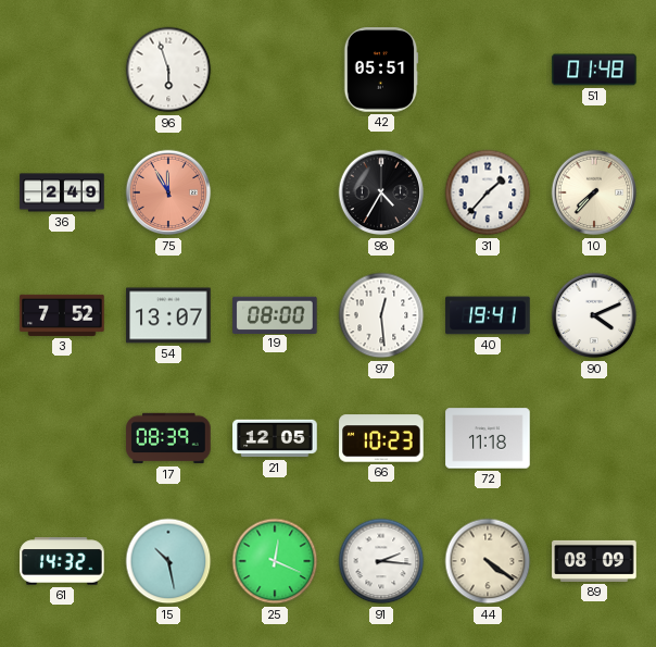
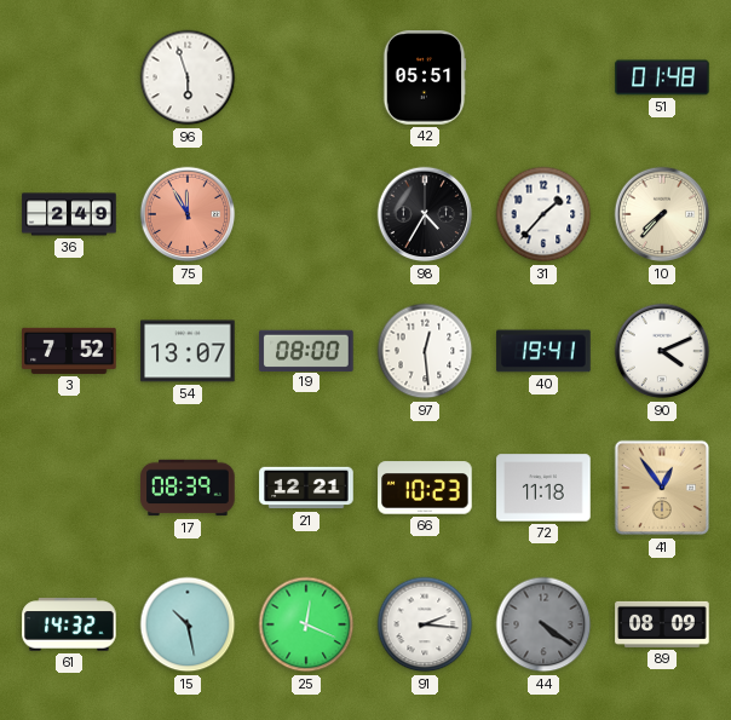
21: 12:05 -> 12:21
41: none -> 12:54
44 dial: cream -> grey
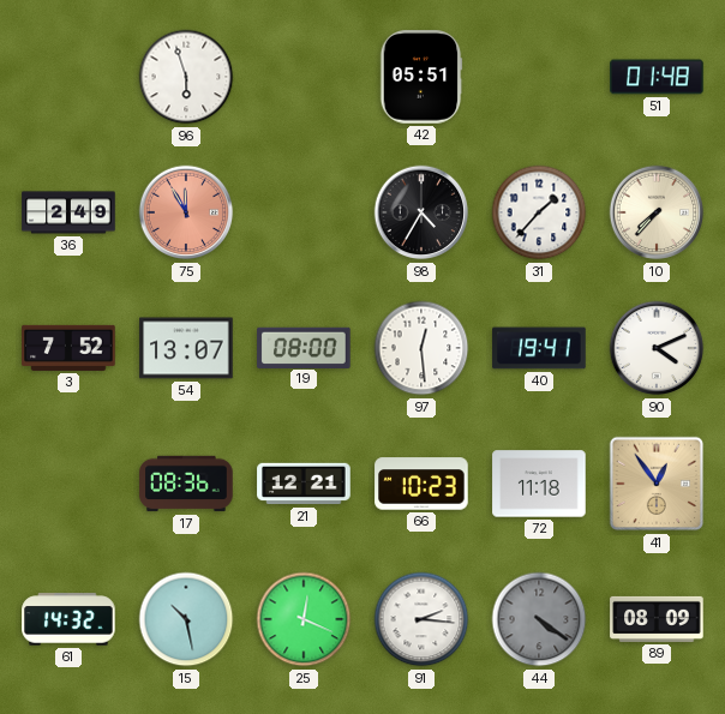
17: 08:39 -> 08:36
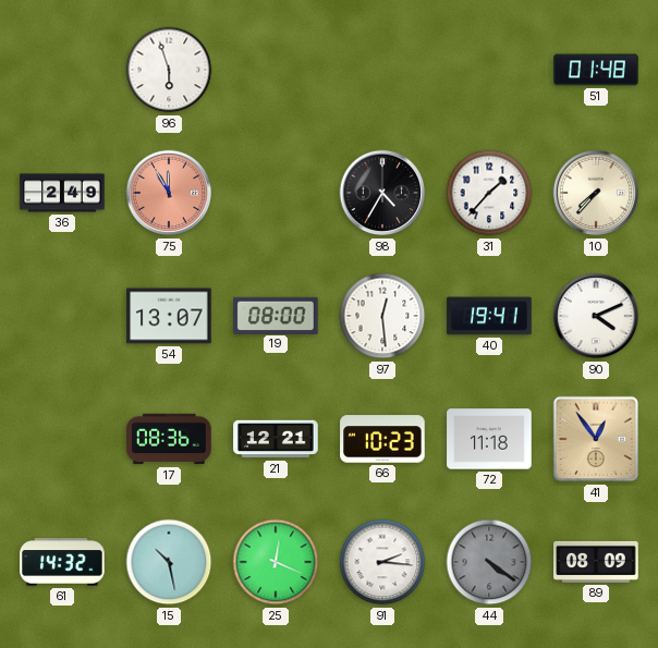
42: 05:51 -> none
3: 7:52 -> none
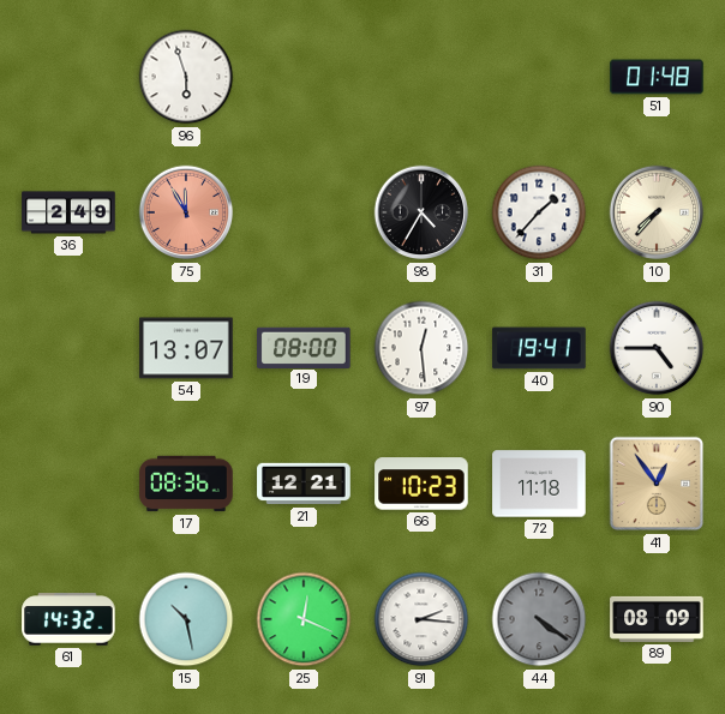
90: 4:11 -> 4:45
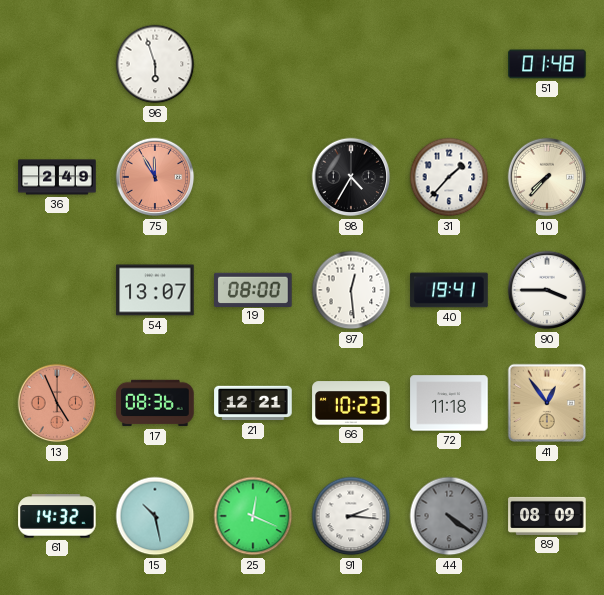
90: 4:45 -> 3:45
13: none -> 4:56
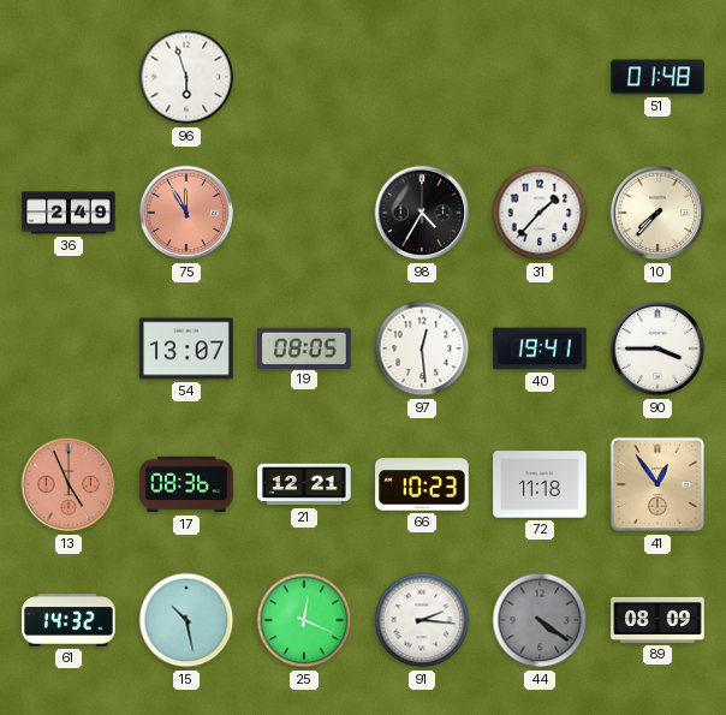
19: 08:00 -> 08:05
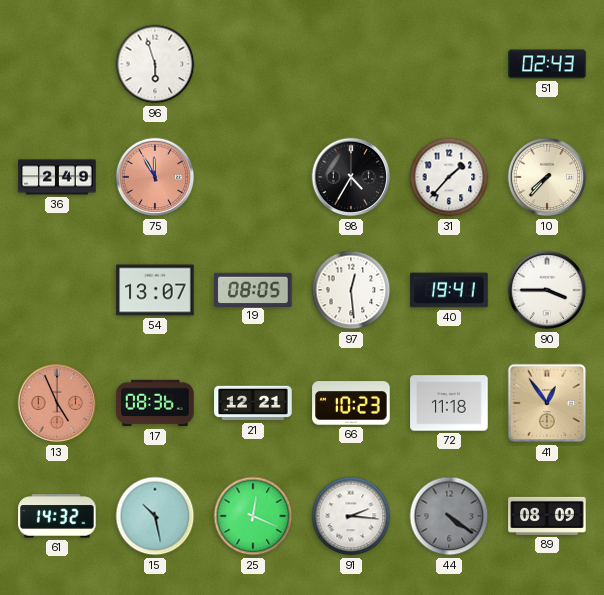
51: 01:48 -> 02:43
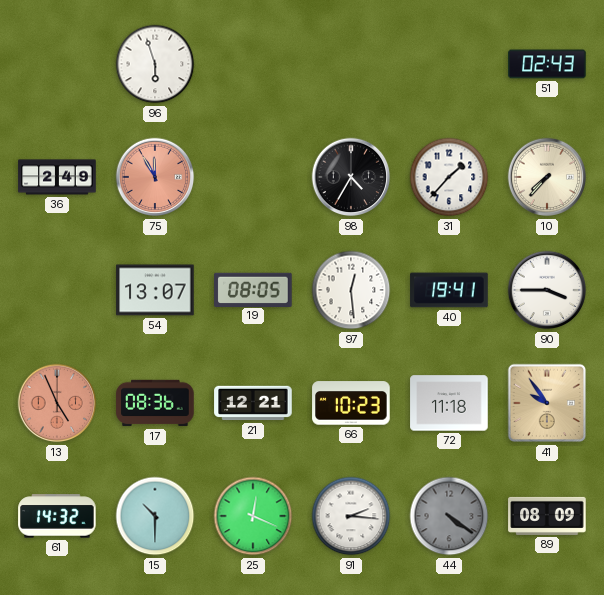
41: 12:54 -> 9:54
15: 10:28 -> 10:30
